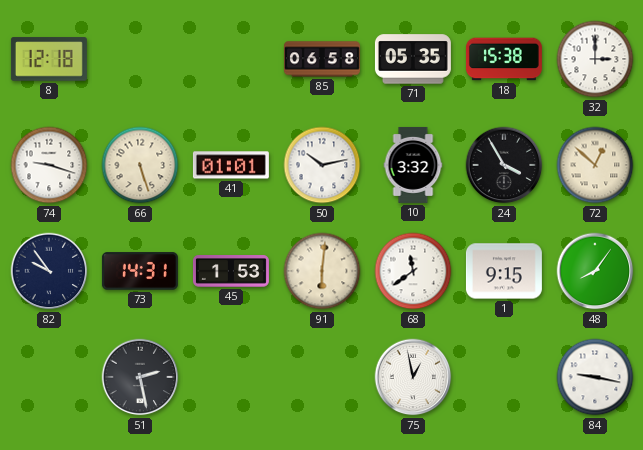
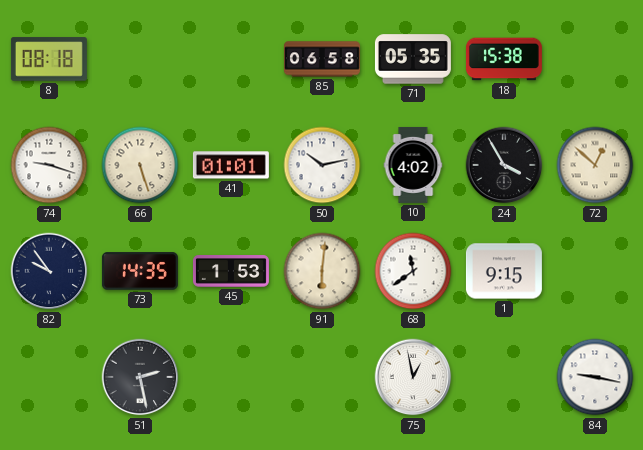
8: 12:18 -> 08:18
32: 3:00 -> none
10: 3:32 -> 4:02
73: 14:31 -> 14:35
48: 8:06 -> none
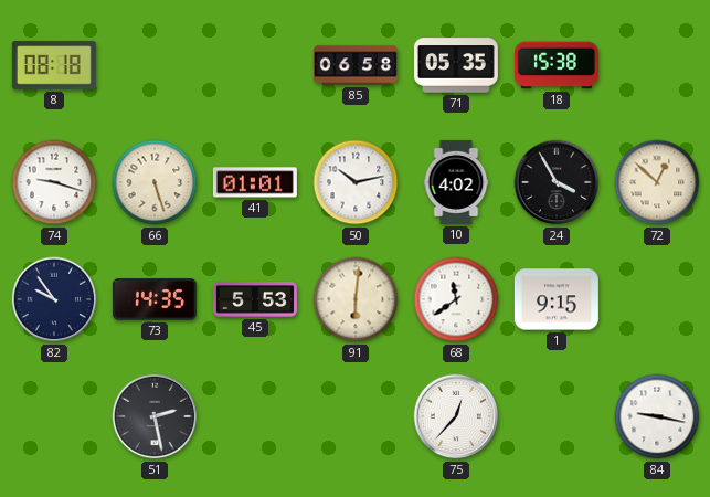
45: 1:53 -> 5:53
75: 12:58 -> 12:37
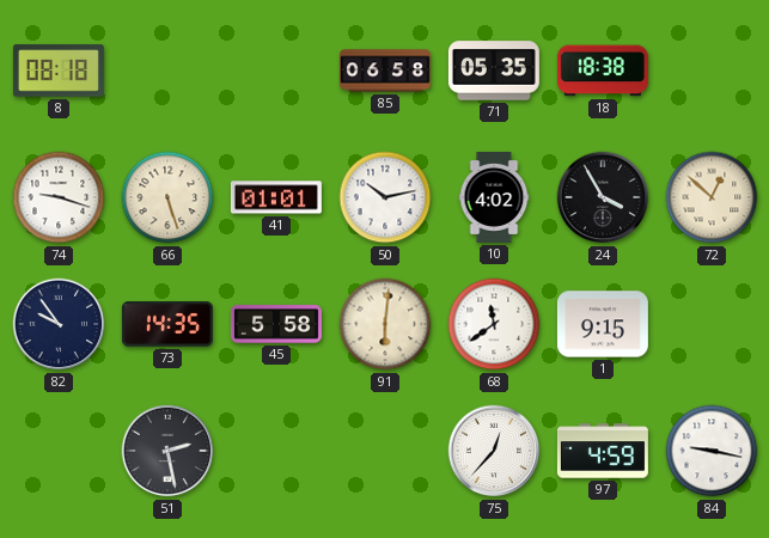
18: 15:38 -> 18:38
45: 5:53 -> 5:58
97: none -> 4:59
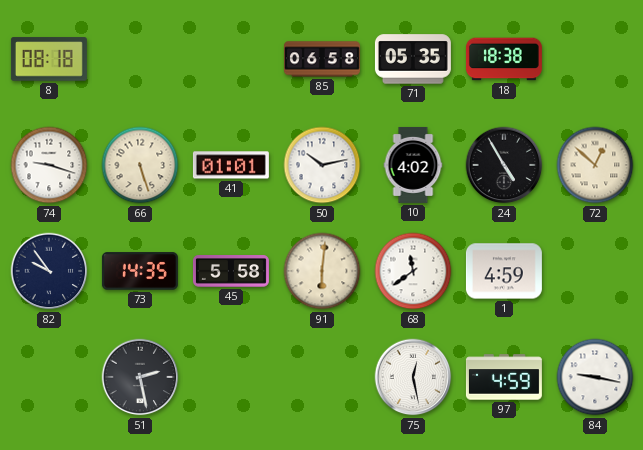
24: 3:55 -> 4:55
1: 9:15 -> 4:59
75: 12:37 -> 12:28
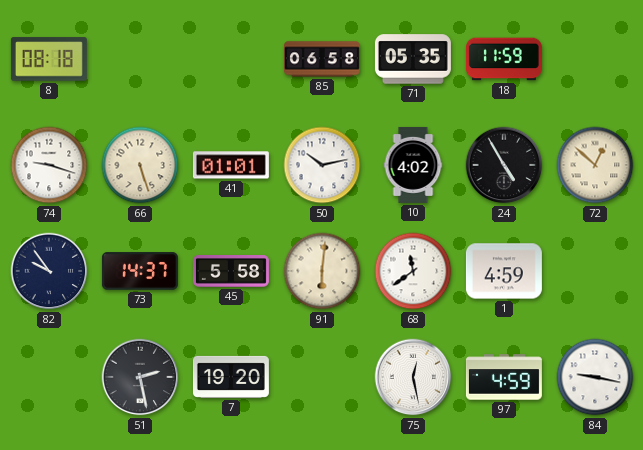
18: 18:38 -> 11:59
73: 14:35 -> 14:37
7: none -> 19:20
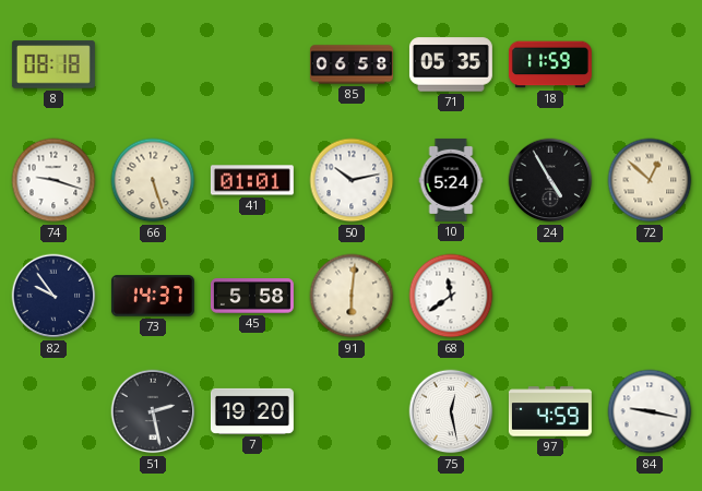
10: 4:02 -> 5:24
1: 4:59 -> none
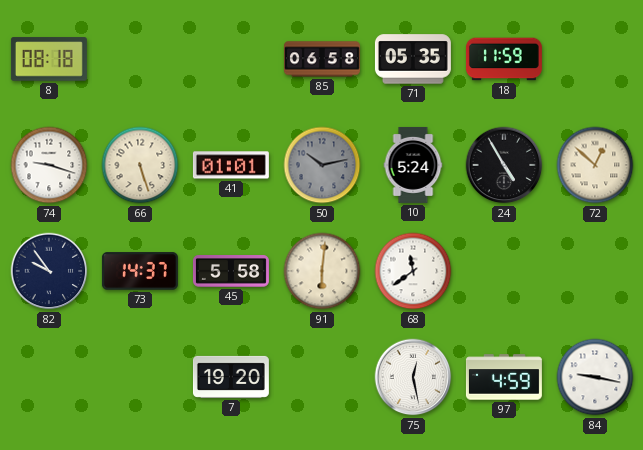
50 dial: white -> grey
51: 2:28 -> none
